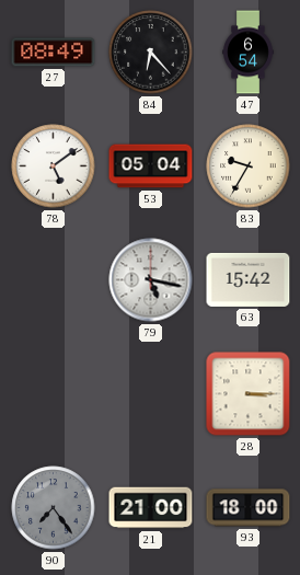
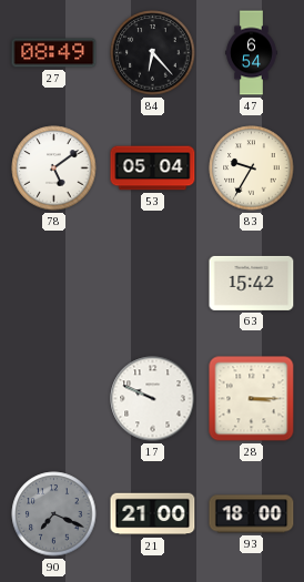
79: 5:17 -> none
17: none -> 9:49
90: 7:24 -> 7:19
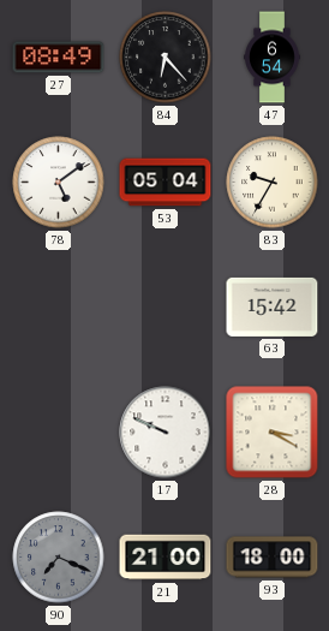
28: 3:15 -> 3:20
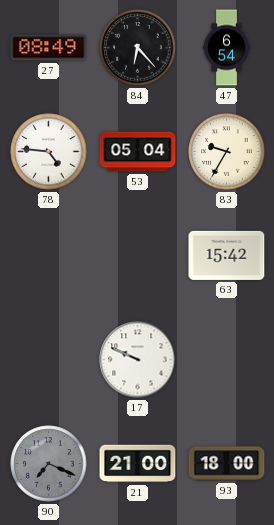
78: 5:09 -> 4:46
28: 3:20 -> none
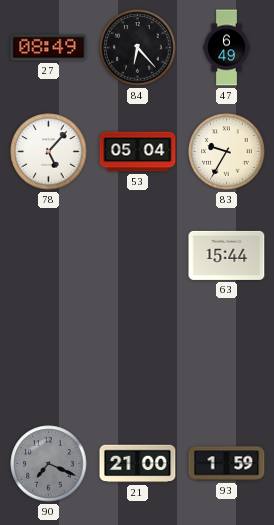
47: 6:54 -> 6:49
78: 4:46 -> 5:07
63: 15:42 -> 15:44
17: 9:49 -> none
93: 18:00 -> 1:59
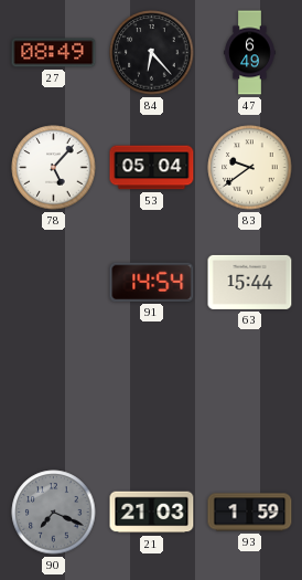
83: 9:35 -> 9:39
91: none -> 14:54
21: 21:00 -> 21:03
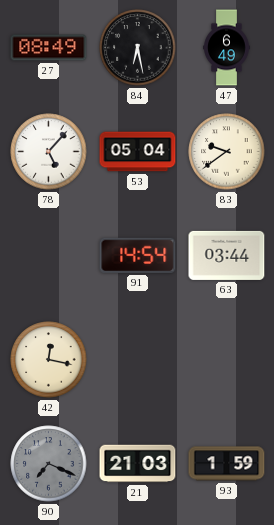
84: 6:23 -> 6:28
63: 15:44 -> 03:44
42: none -> 12:17
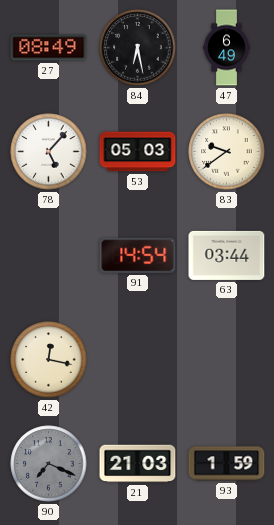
53: 05:04 -> 05:03
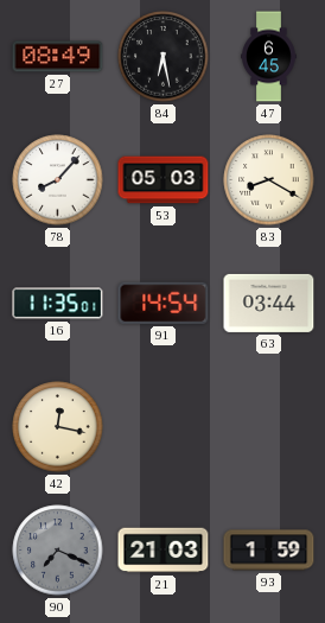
47: 6:49 -> 6:45
78: 5:07 -> 8:07
83: 9:39 -> 8:20
16: none -> 11:35
